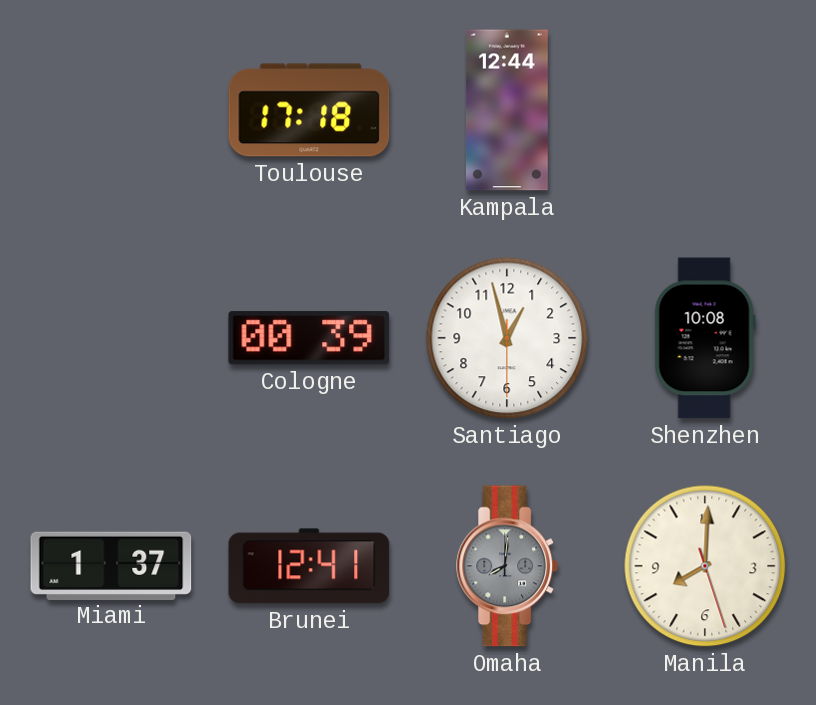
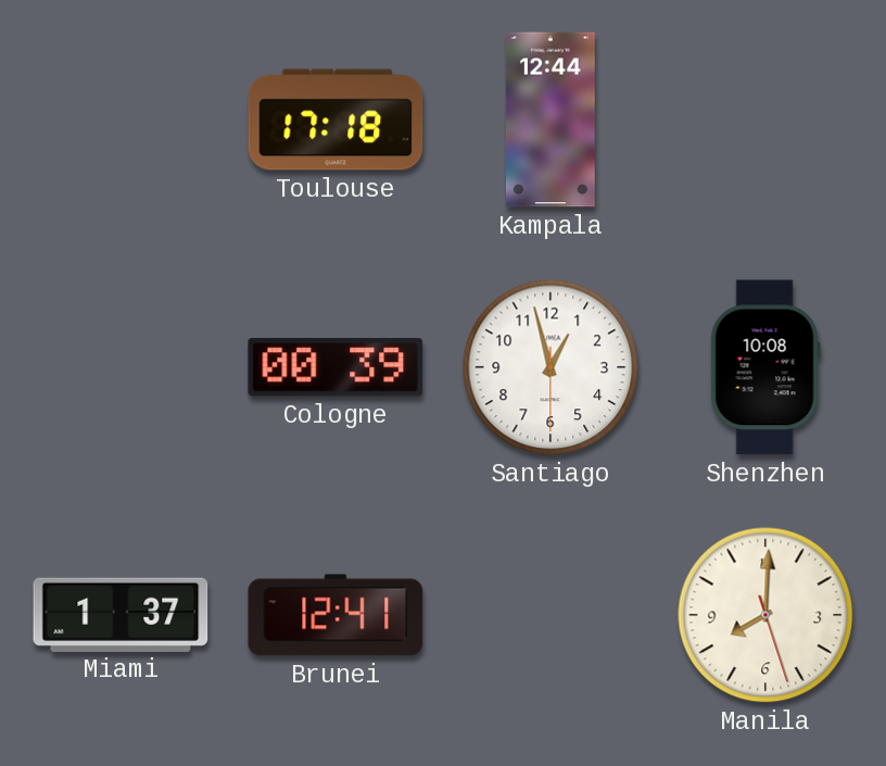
Omaha: 8:01 -> none
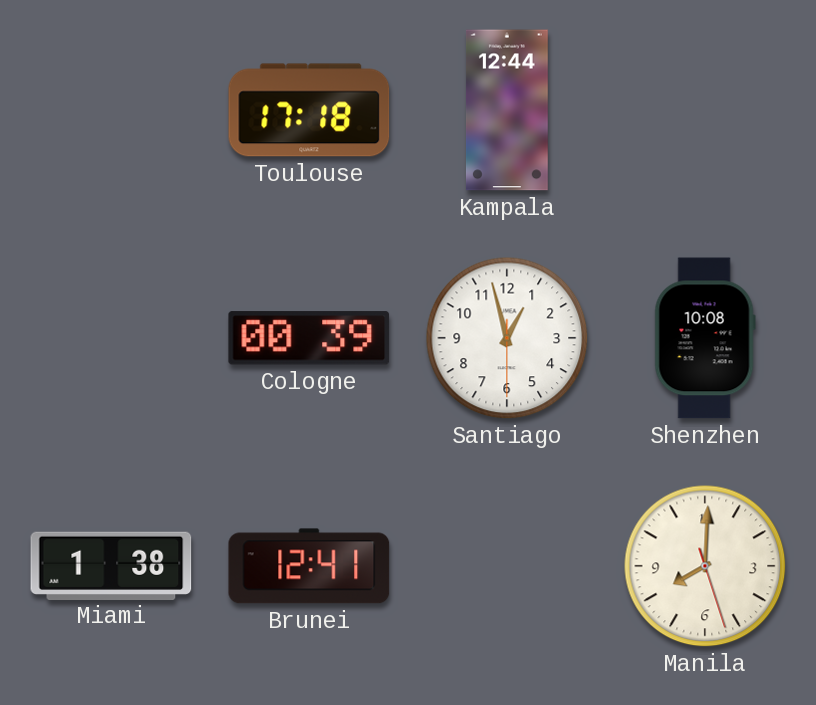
Miami: 1:37 -> 1:38
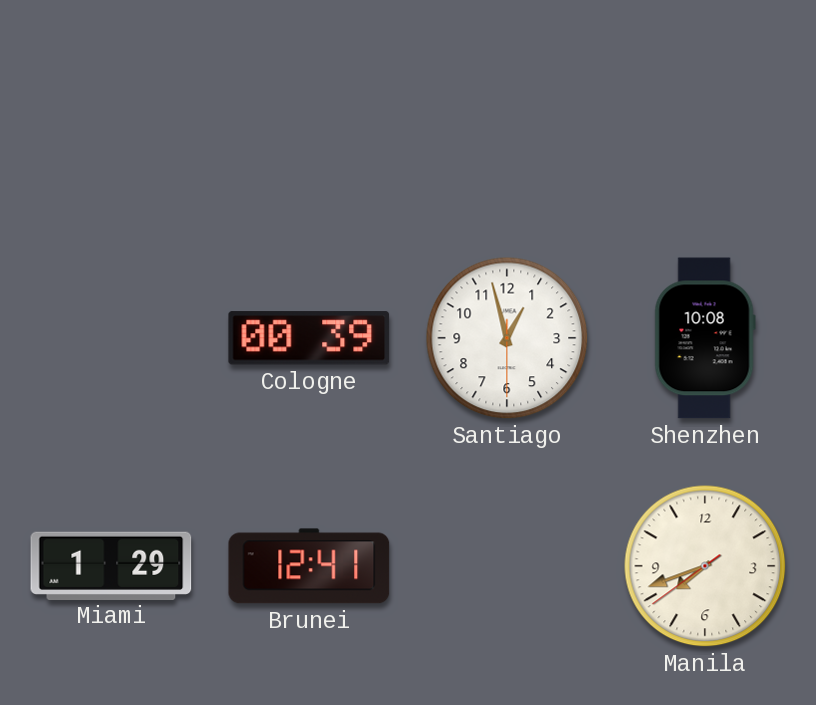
Toulouse: 17:18 -> none
Kampala: 12:44 -> none
Miami: 1:38 -> 1:29
Manila: 8:00 -> 7:41
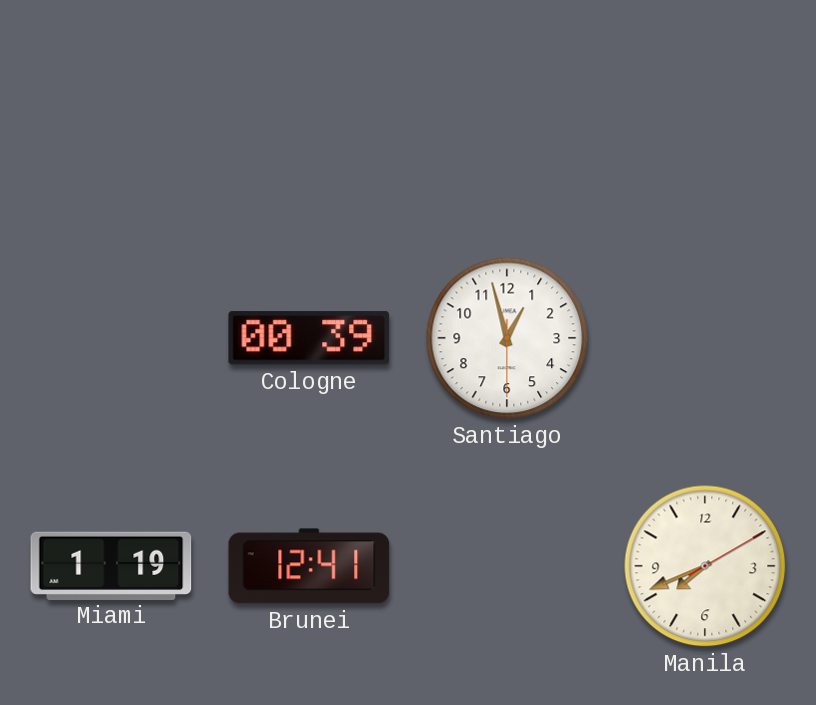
Shenzhen: 10:08 -> none
Miami: 1:29 -> 1:19
Manila: 7:41:39 -> 7:41:10
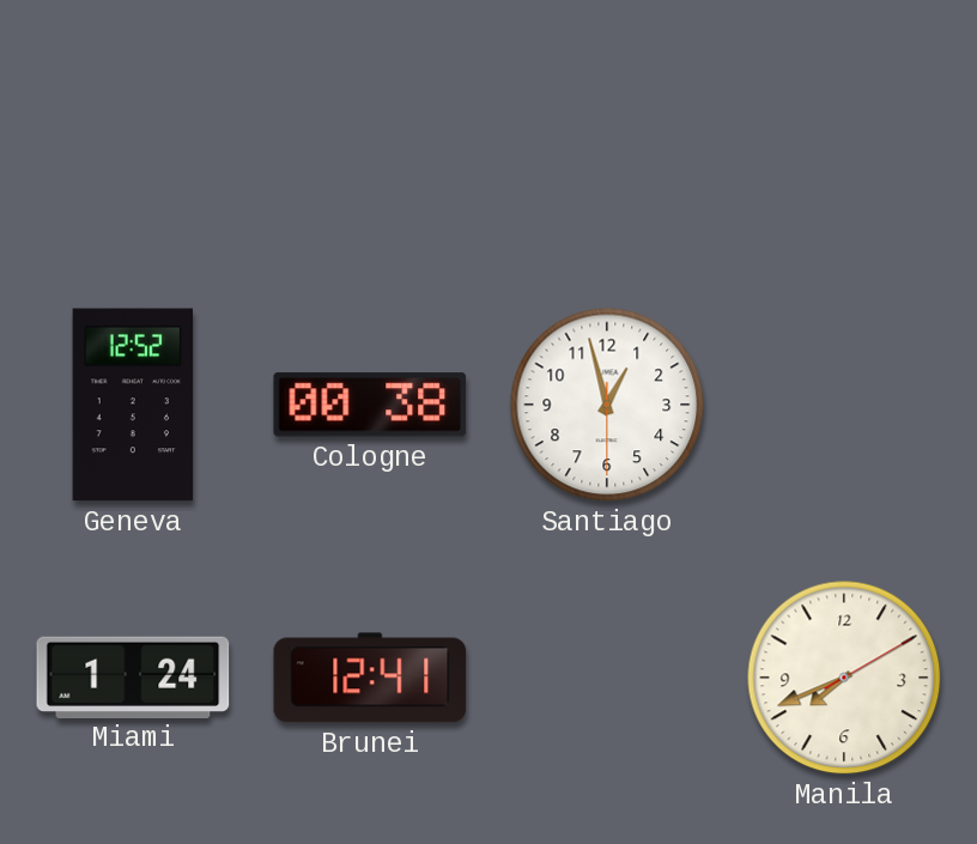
Geneva: none -> 12:52
Cologne: 00:39 -> 00:38
Miami: 1:19 -> 1:24
